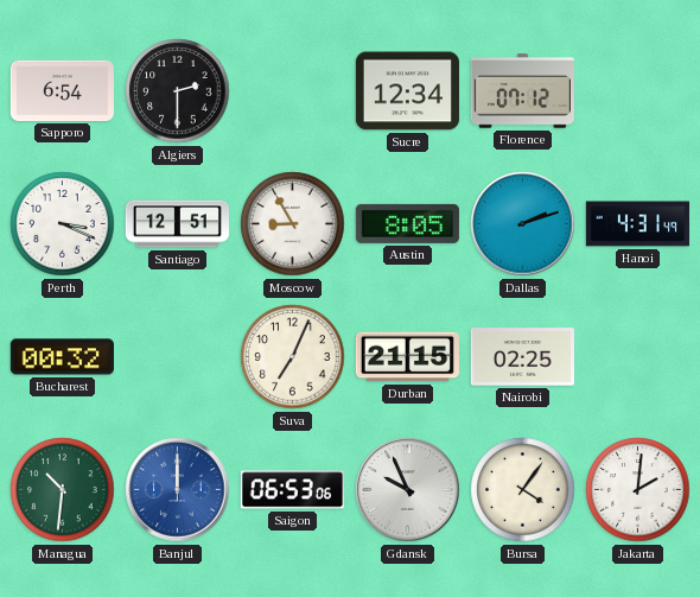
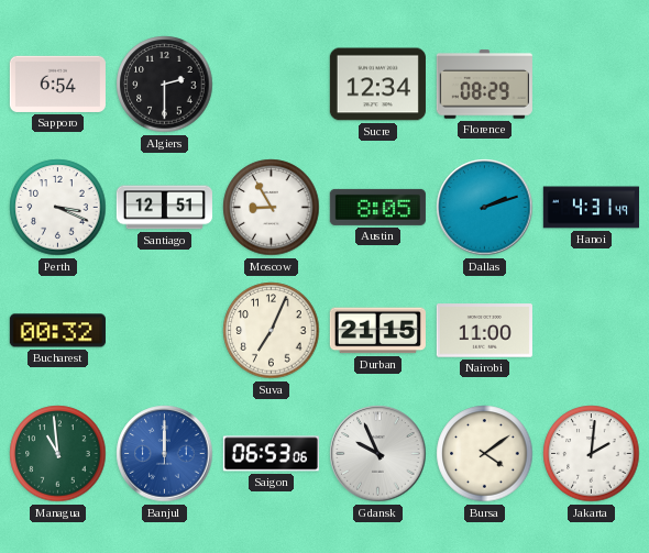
Florence: 07:12 -> 08:29
Nairobi: 02:25 -> 11:00
Managua: 10:31 -> 10:59
Bursa: 4:06 -> 4:09
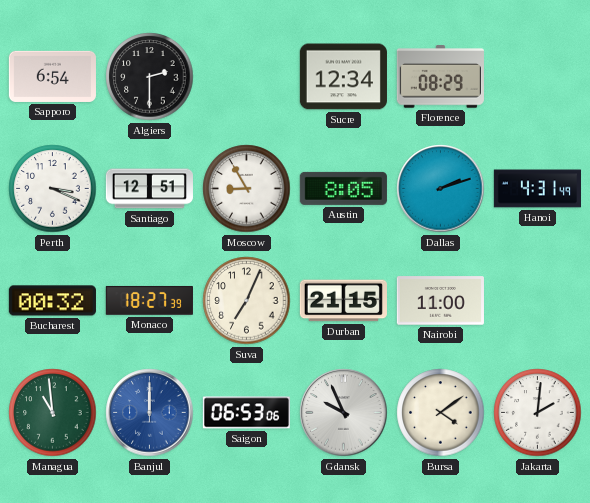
Monaco: none -> 18:27
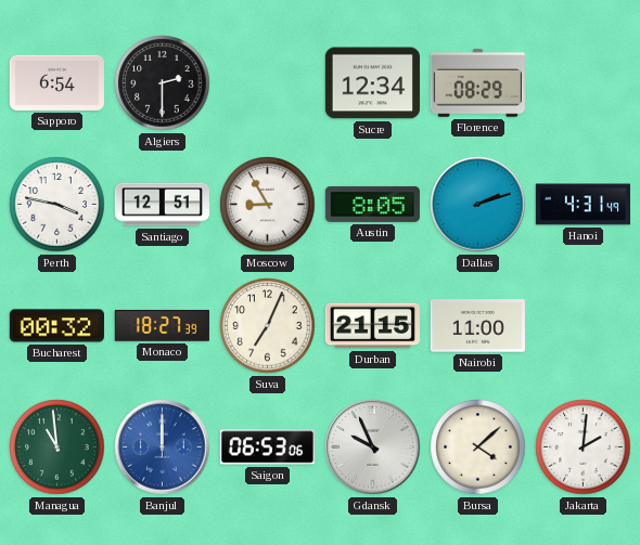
Perth: 3:19 -> 3:47
Bursa: 4:09 -> 4:08
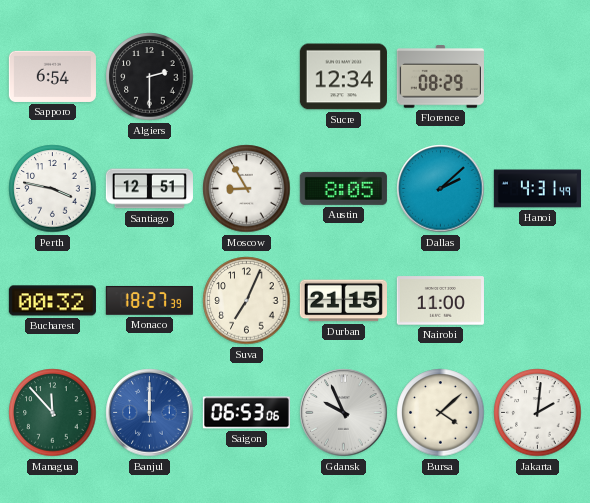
Dallas: 2:12 -> 2:08
Managua: 10:59 -> 11:53
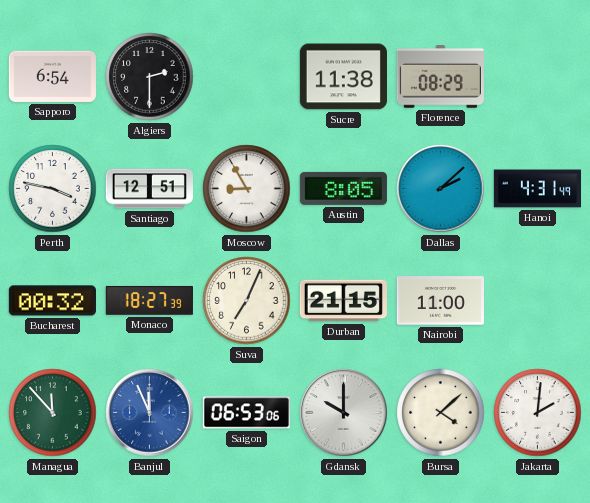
Sucre: 12:34 -> 11:38
Banjul: 12:00 -> 11:56
Gdansk: 9:56 -> 10:00
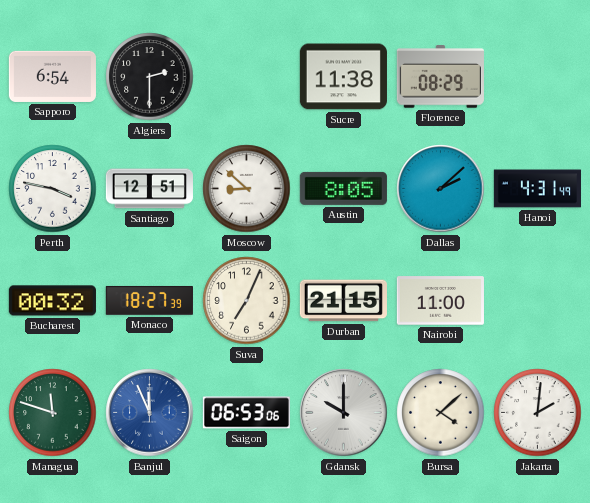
Moscow: 8:55 -> 8:52
Managua: 11:53 -> 11:48
